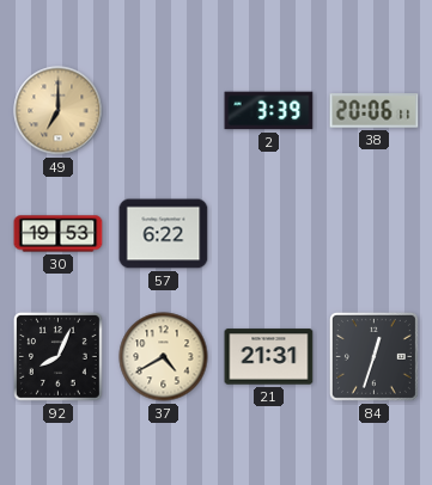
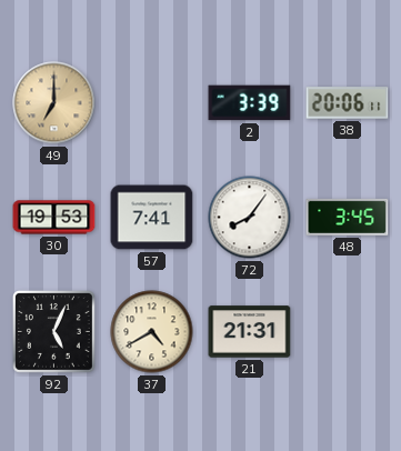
57: 6:22 -> 7:41
72: none -> 8:06
48: none -> 3:45
92: 8:04 -> 5:04
84: 12:33 -> none
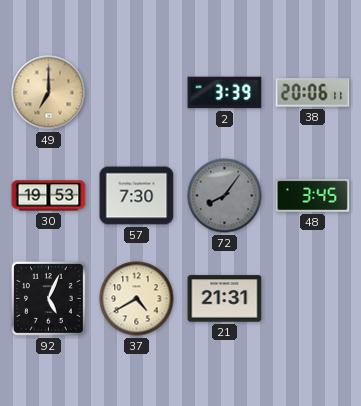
57: 7:41 -> 7:30
72 dial: white -> grey
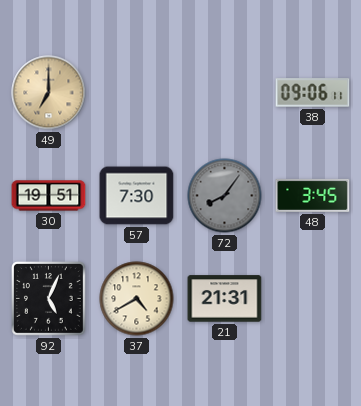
2: 3:39 -> none
38: 20:06 -> 09:06
30: 19:53 -> 19:51
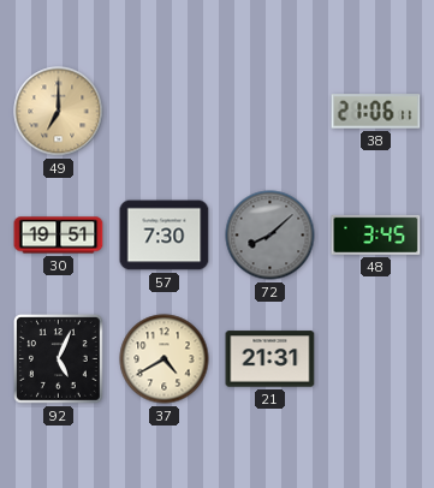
38: 09:06 -> 21:06
72: 8:06 -> 8:08
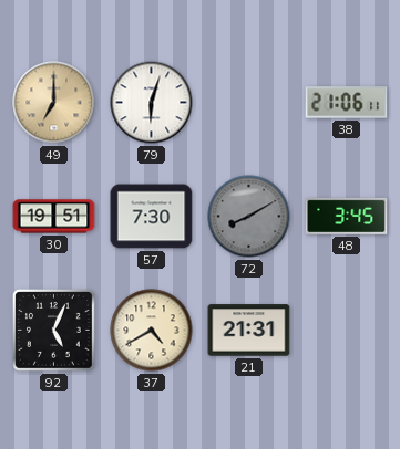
79: none -> 6:03
72: 8:08 -> 8:10
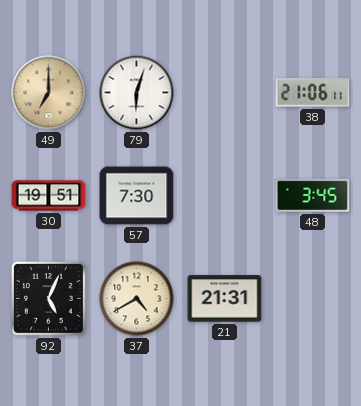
72: 8:10 -> none
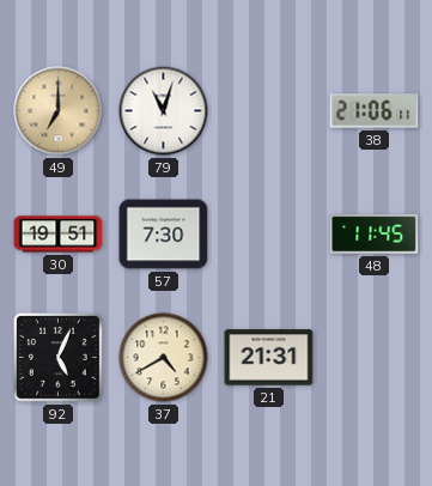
79: 6:03 -> 11:03
48: 3:45 -> 11:45
